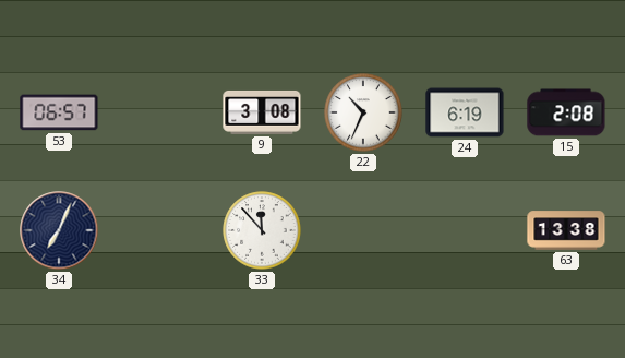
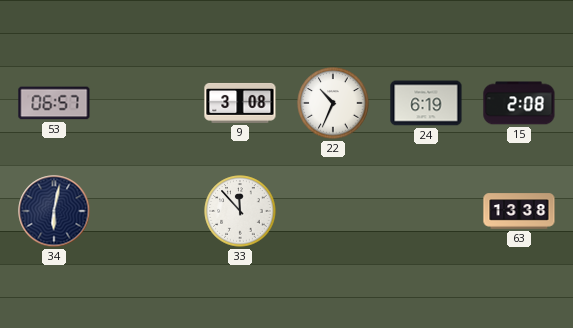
34: 7:04 -> 6:02
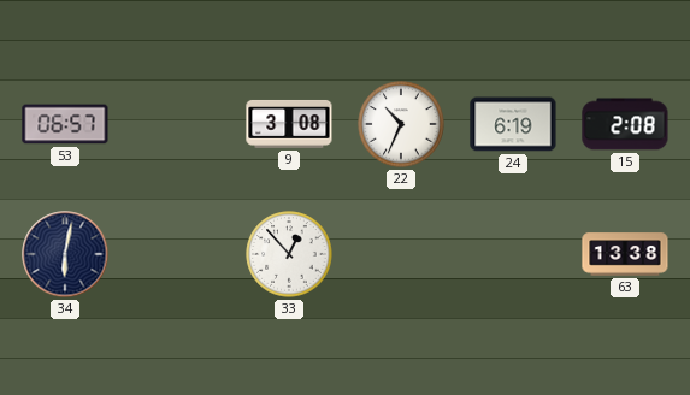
33: 11:53 -> 12:53
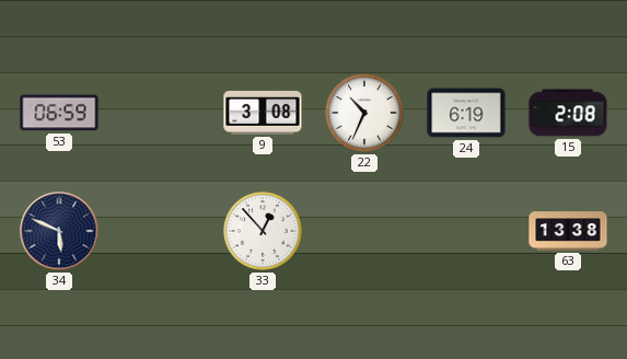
53: 06:57 -> 06:59
34: 6:02 -> 5:49
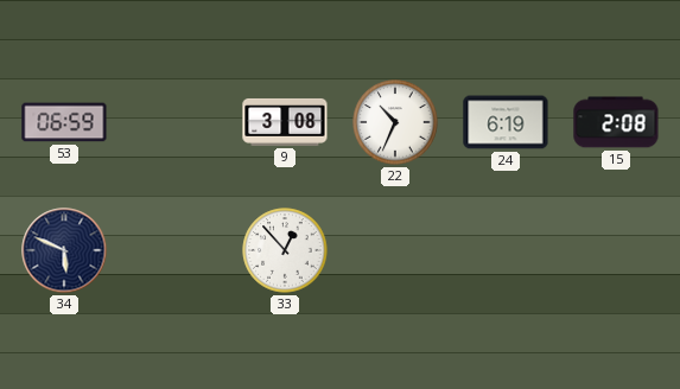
63: 13:38 -> none
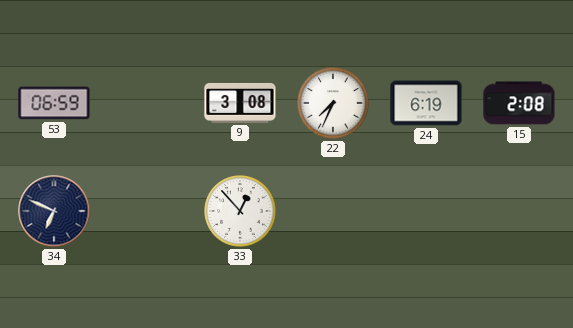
22: 10:34 -> 7:34
34: 5:49 -> 6:49
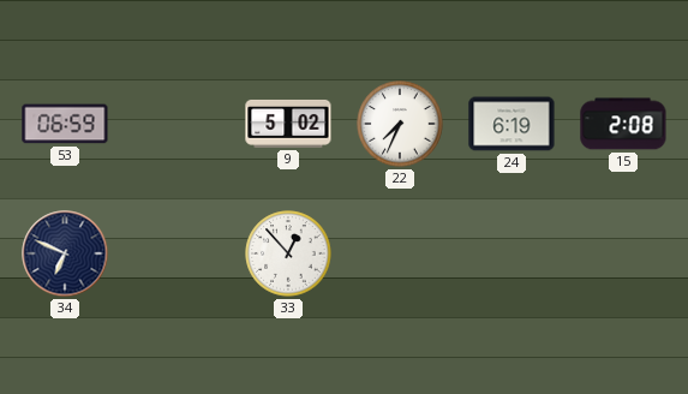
9: 3:08 -> 5:02
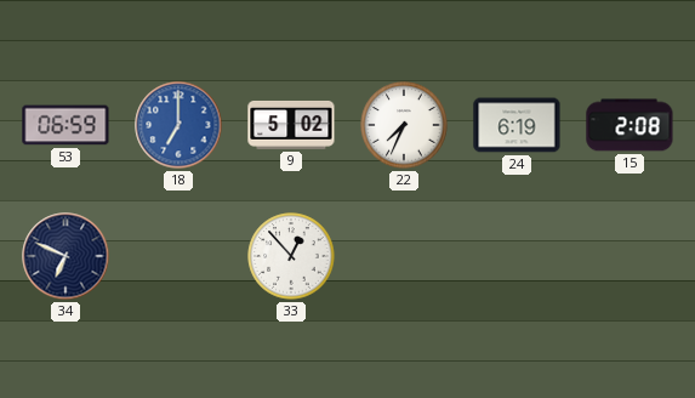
18: none -> 7:00
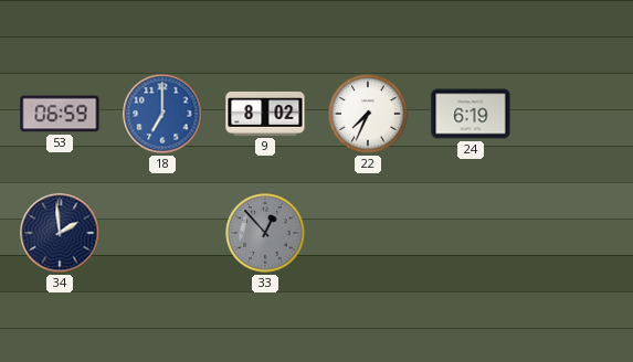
9: 5:02 -> 8:02
15: 2:08 -> none
34: 6:49 -> 1:59
33 dial: white -> grey
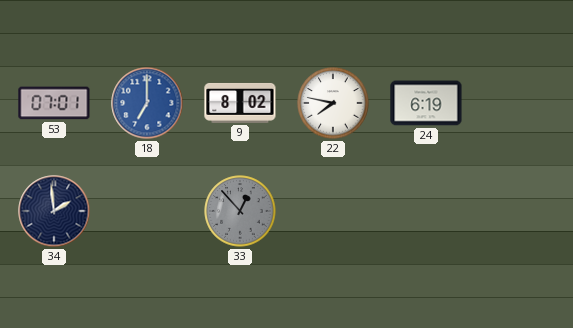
53: 06:59 -> 07:01
22: 7:34 -> 7:47
